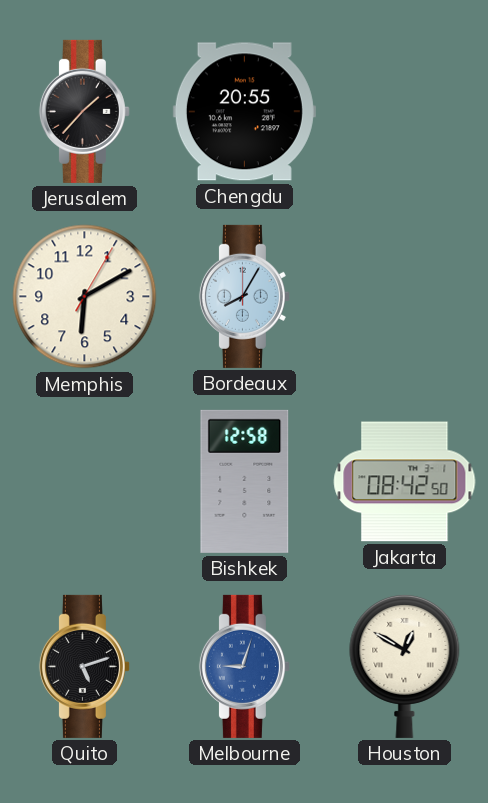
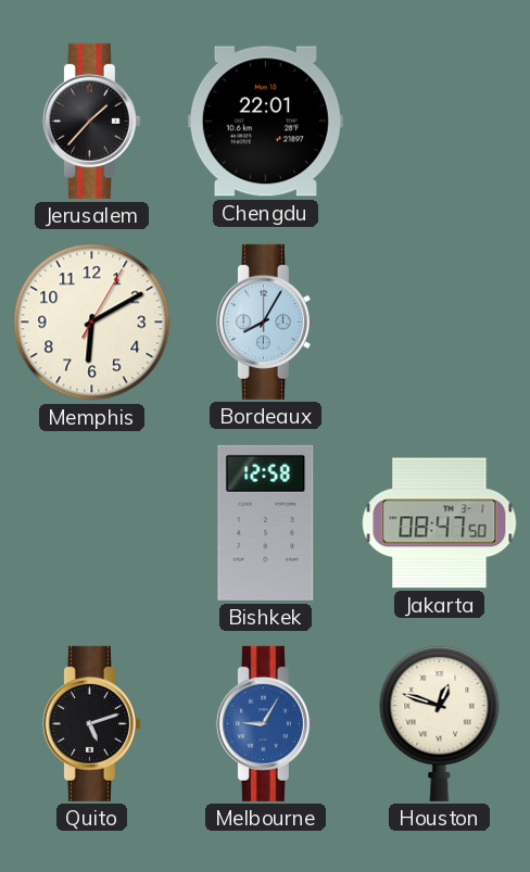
Chengdu: 20:55 -> 22:01
Jakarta: 08:42 -> 08:47
Melbourne: 9:03 -> 9:05
Houston: 12:50 -> 12:48
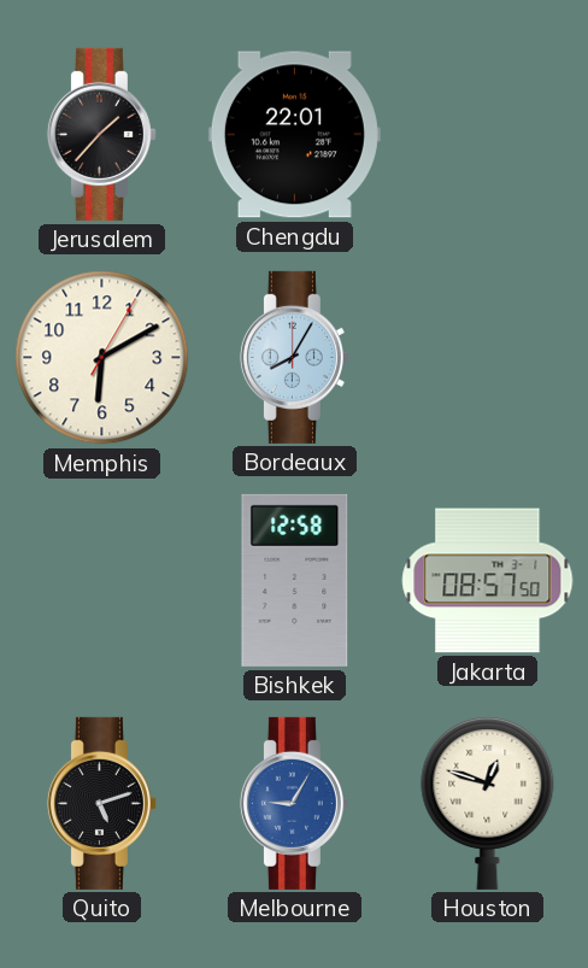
Jakarta: 08:47 -> 08:57
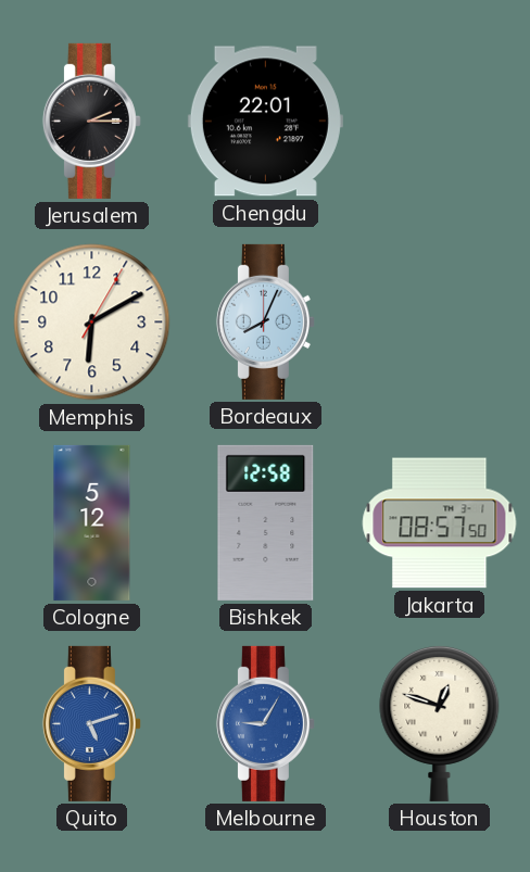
Jerusalem: 1:37 -> 2:15
Bordeaux: 8:05 -> 8:04
Cologne: none -> 5:12
Quito dial: black -> blue
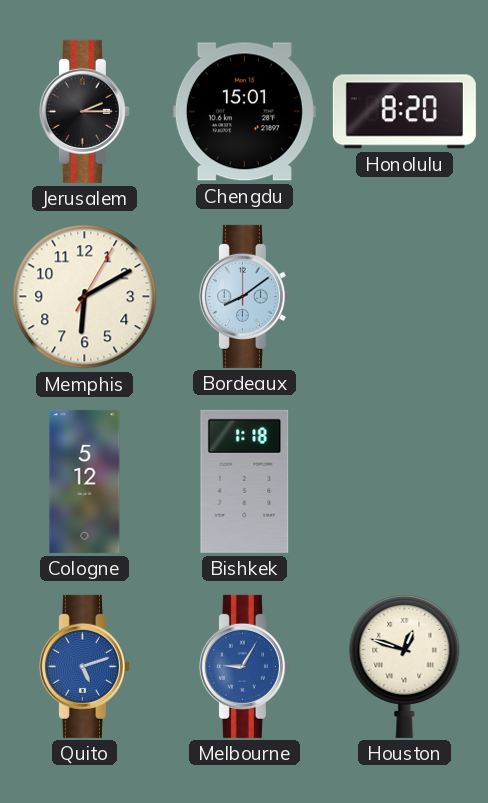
Chengdu: 22:01 -> 15:01
Honolulu: none -> 8:20
Bordeaux: 8:04 -> 8:09
Bishkek: 12:58 -> 1:18
Jakarta: 08:57 -> none
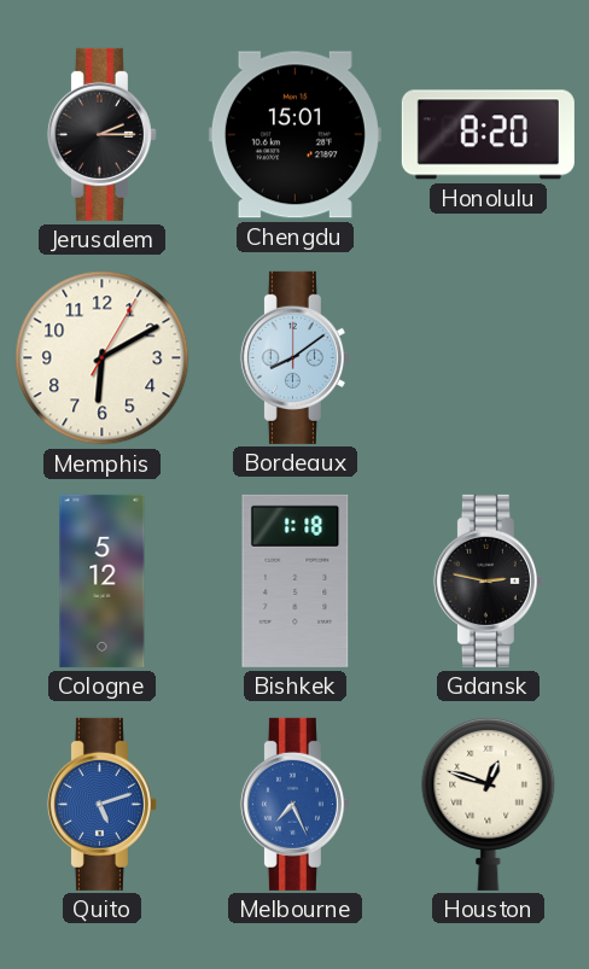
Gdansk: none -> 2:47
Melbourne: 9:05 -> 7:26
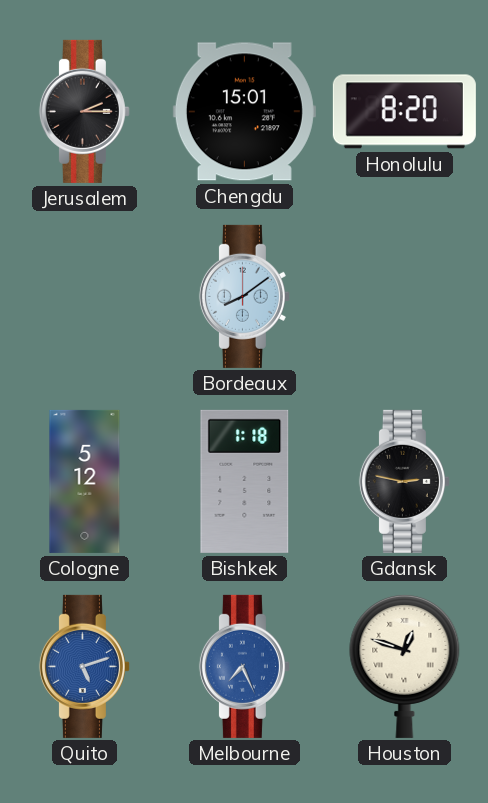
Memphis: 6:10 -> none
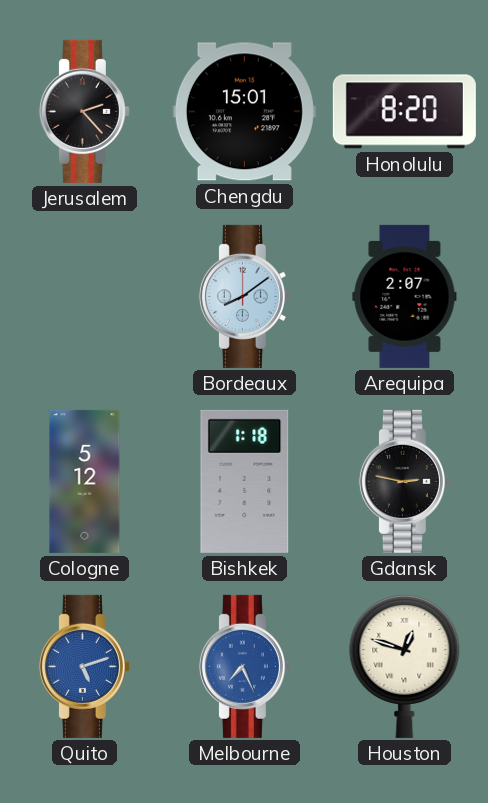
Jerusalem: 2:15 -> 2:23
Arequipa: none -> 2:07
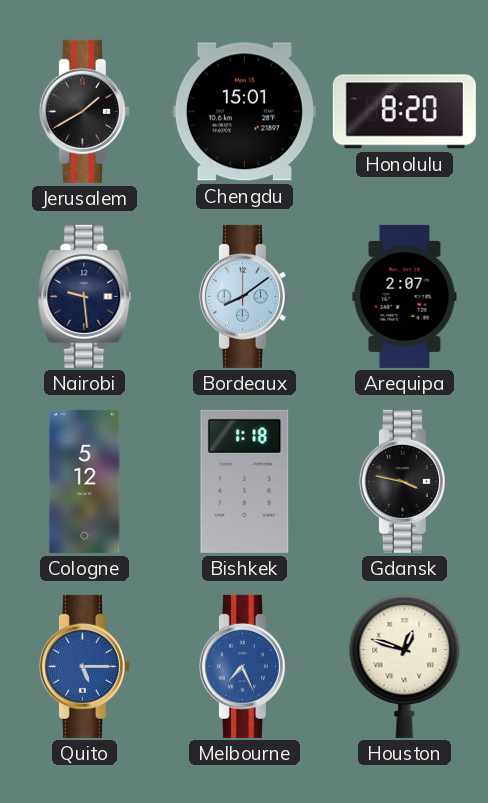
Jerusalem: 2:23 -> 1:40
Nairobi: none -> 9:29
Gdansk: 2:47 -> 3:47
Quito: 5:12 -> 5:15
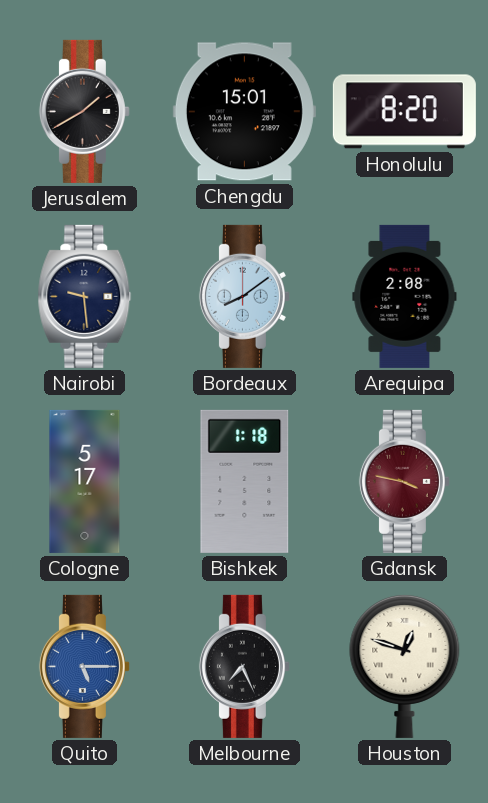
Arequipa: 2:07 -> 2:08
Cologne: 5:12 -> 5:17
Gdansk dial: black -> burgundy
Melbourne dial: blue -> black
